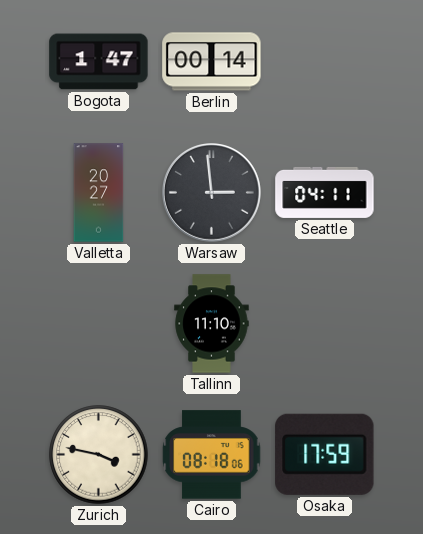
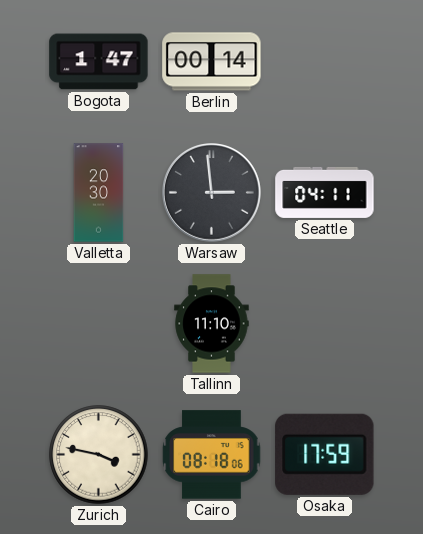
Valletta: 20:27 -> 20:30
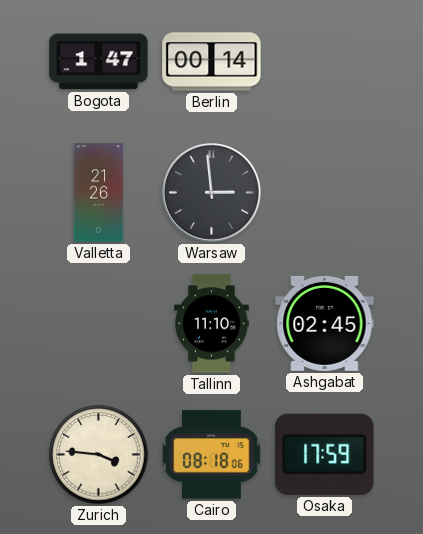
Valletta: 20:30 -> 21:26
Seattle: 04:11 -> none
Ashgabat: none -> 02:45
Zurich: 3:47 -> 3:46
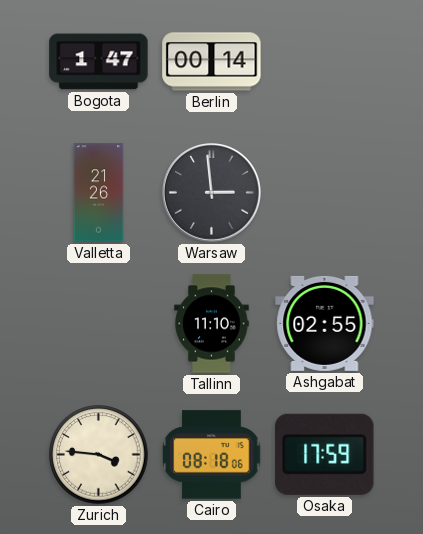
Ashgabat: 02:45 -> 02:55
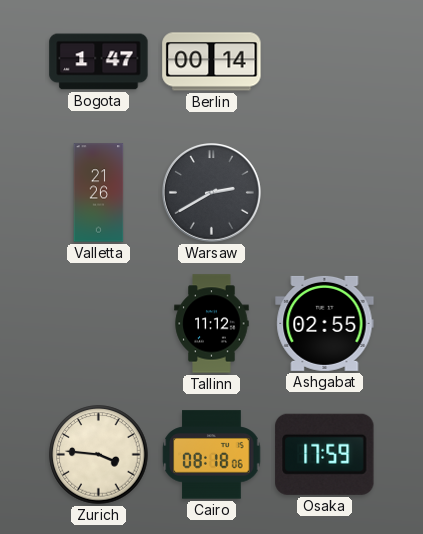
Warsaw: 2:59 -> 2:40
Tallinn: 11:10 -> 11:12
